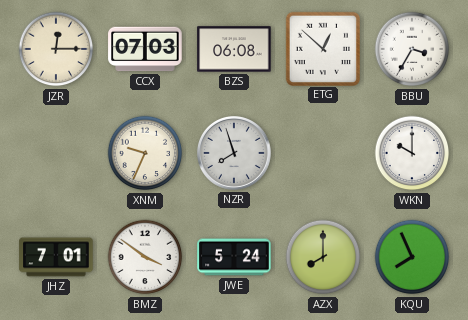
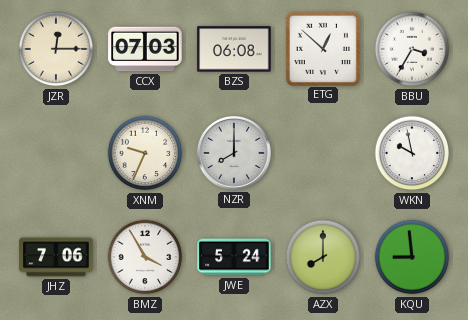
NZR: 7:57 -> 8:00
WKN: 10:00 -> 9:58
JHZ: 7:01 -> 7:06
BMZ: 3:51 -> 3:55
KQU: 7:56 -> 8:59
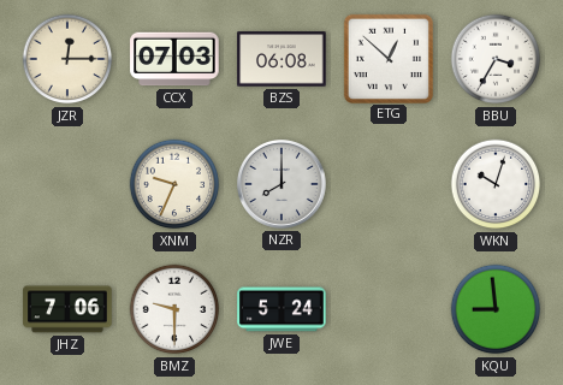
WKN: 9:58 -> 10:03
BMZ: 3:55 -> 9:30
AZX: 8:00 -> none
